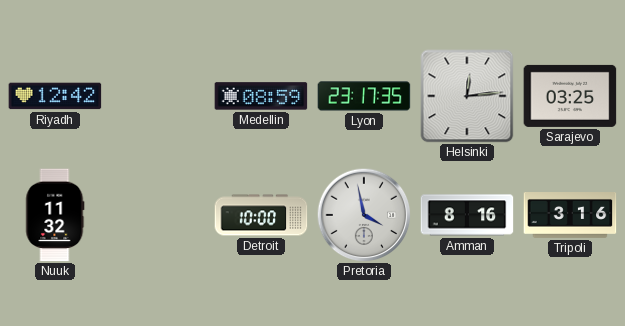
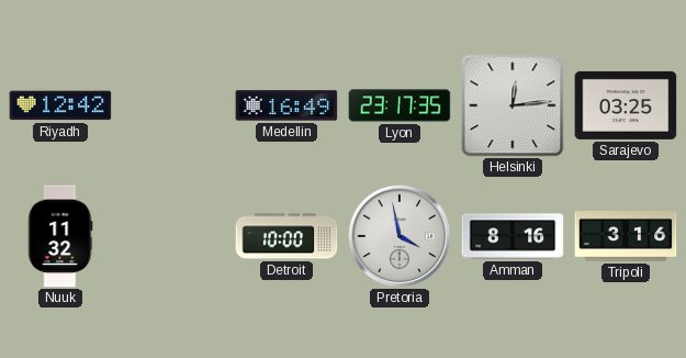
Medellin: 08:59 -> 16:49
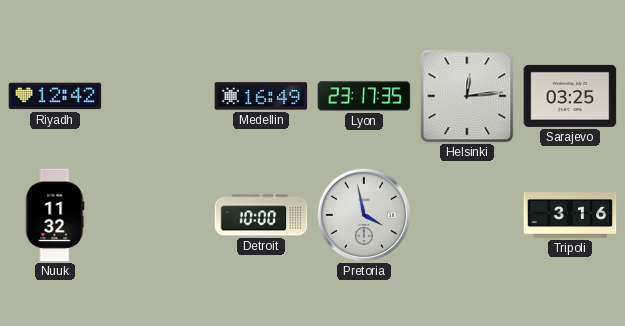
Amman: 8:16 -> none
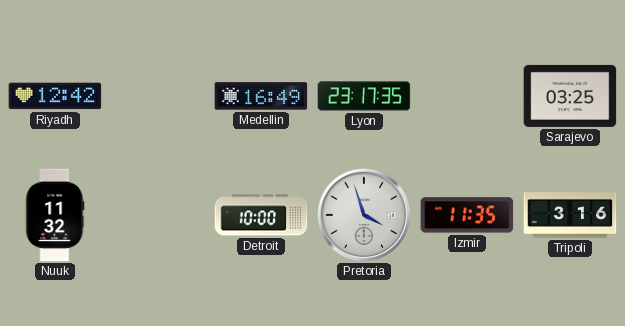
Helsinki: 12:14 -> none
Pretoria: 3:58 -> 3:57
Izmir: none -> 11:35
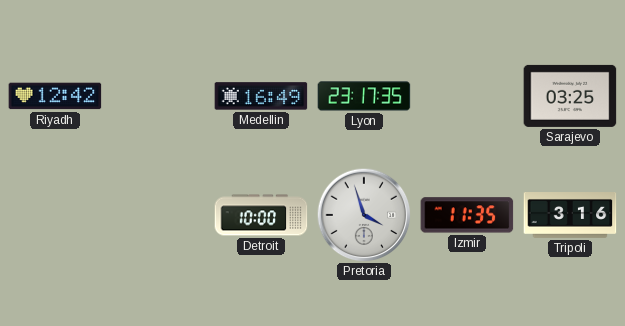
Nuuk: 11:32 -> none
